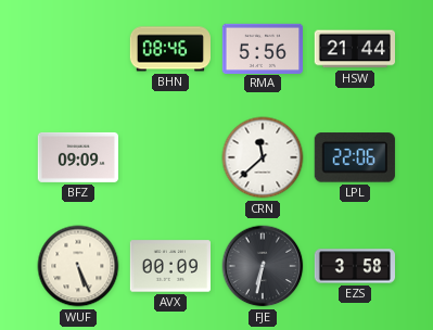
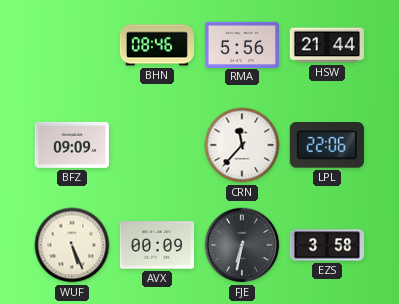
CRN: 11:38 -> 11:37
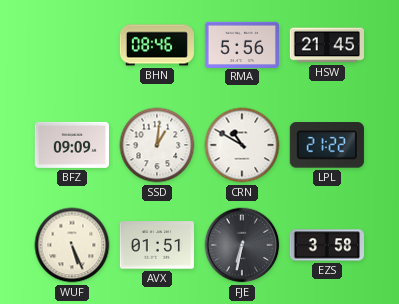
HSW: 21:44 -> 21:45
SSD: none -> 1:01
CRN: 11:37 -> 10:50
LPL: 22:06 -> 21:22
AVX: 00:09 -> 01:51
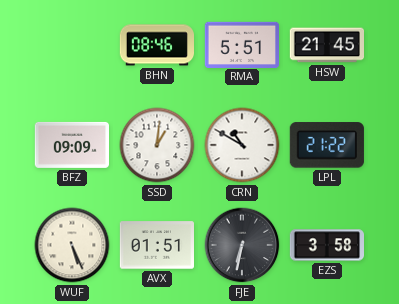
RMA: 5:56 -> 5:51
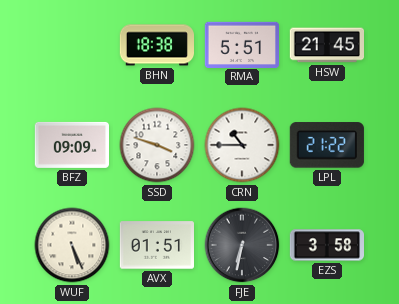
BHN: 08:46 -> 18:38
SSD: 1:01 -> 3:48
CRN: 10:50 -> 10:45
